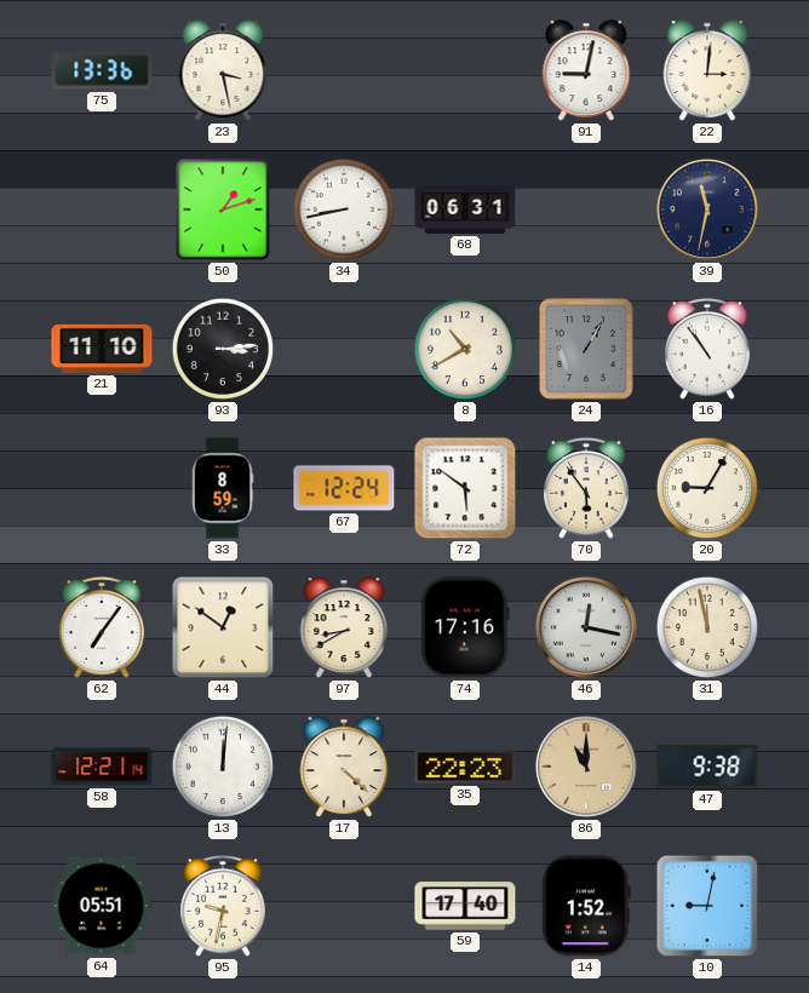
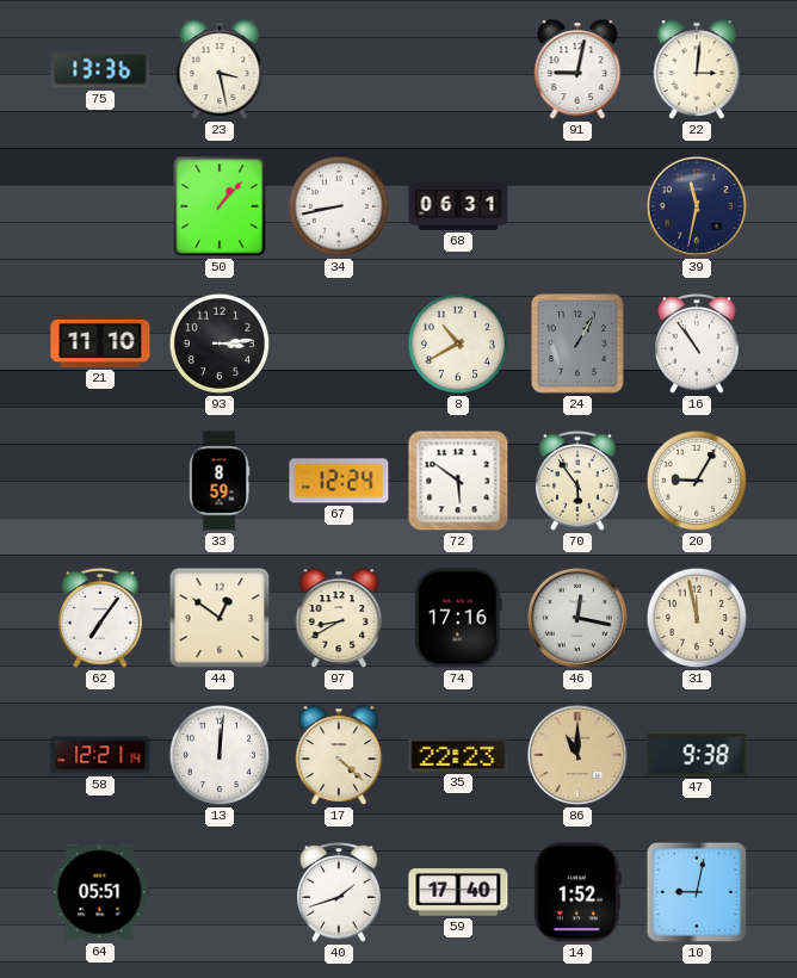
50: 1:12 -> 1:07
95: 9:32 -> none
40: none -> 1:42
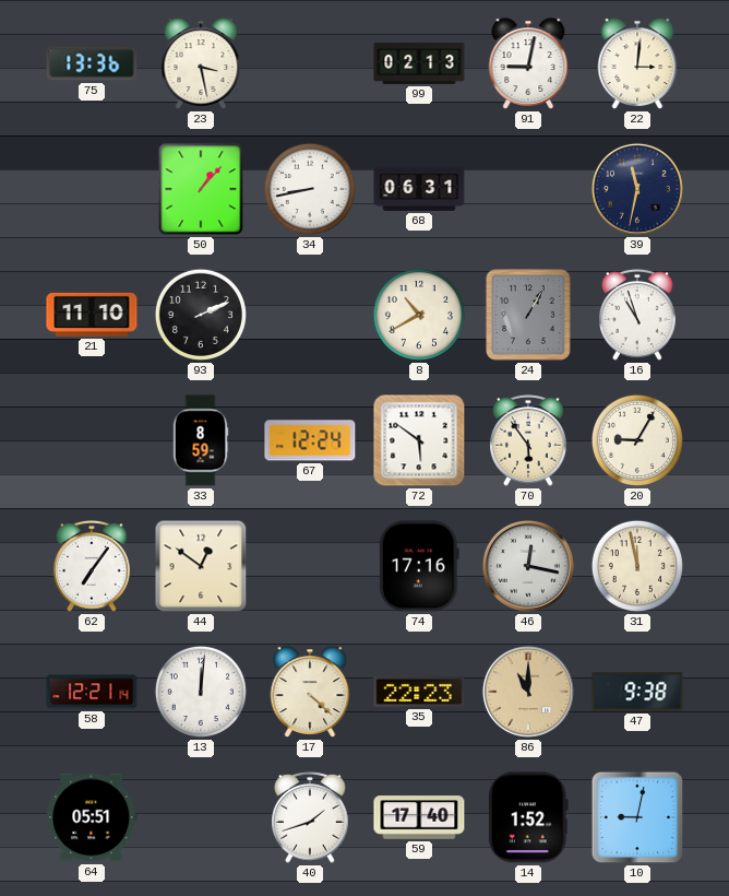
99: none -> 02:13
93: 3:14 -> 2:11
16: 10:54 -> 10:57
97: 8:40 -> none
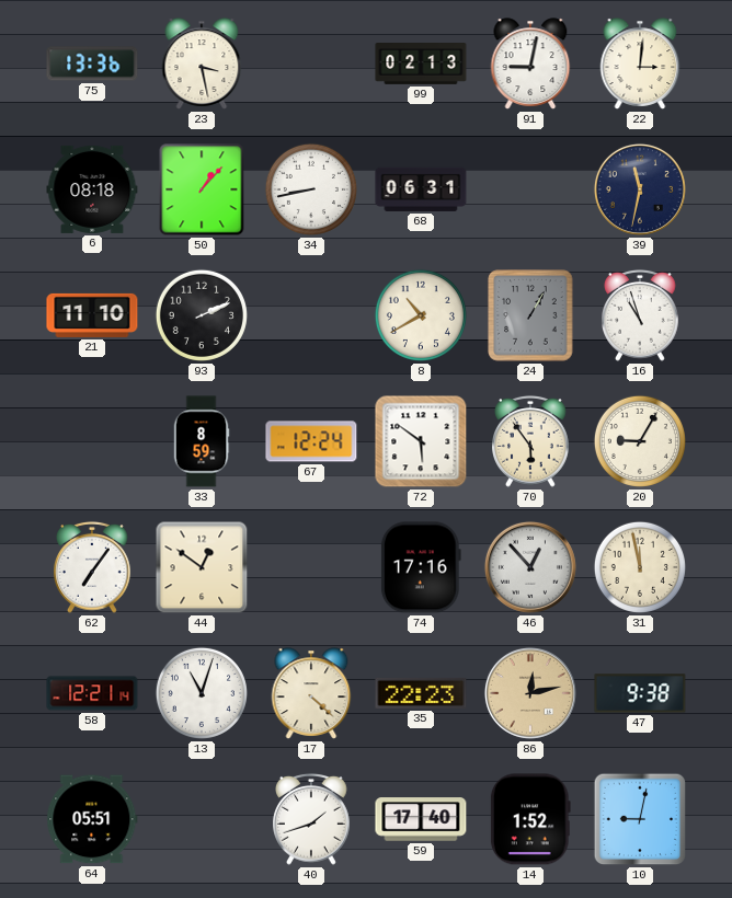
6: none -> 08:18
46: 12:17 -> 12:53
13: 12:01 -> 11:03
86: 11:00 -> 12:13
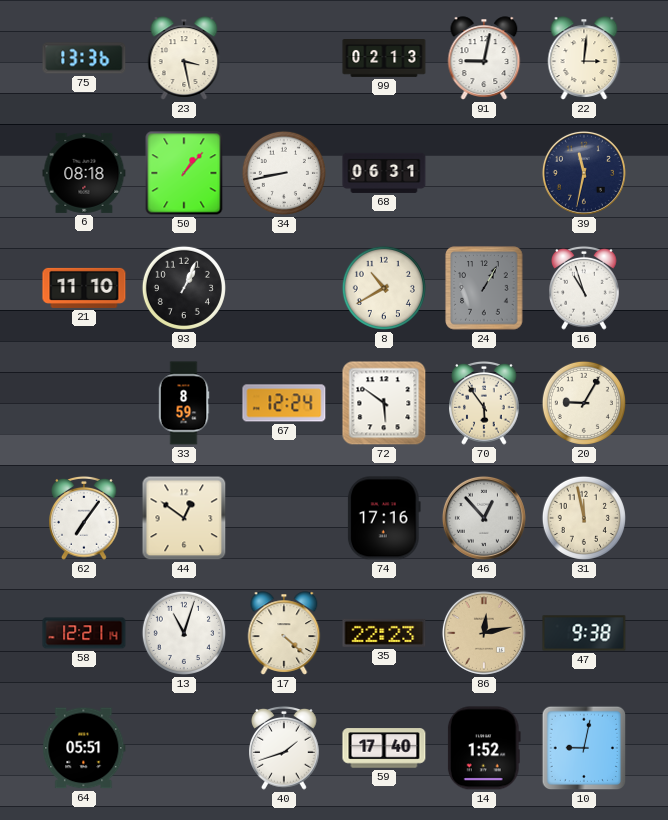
93: 2:11 -> 1:04
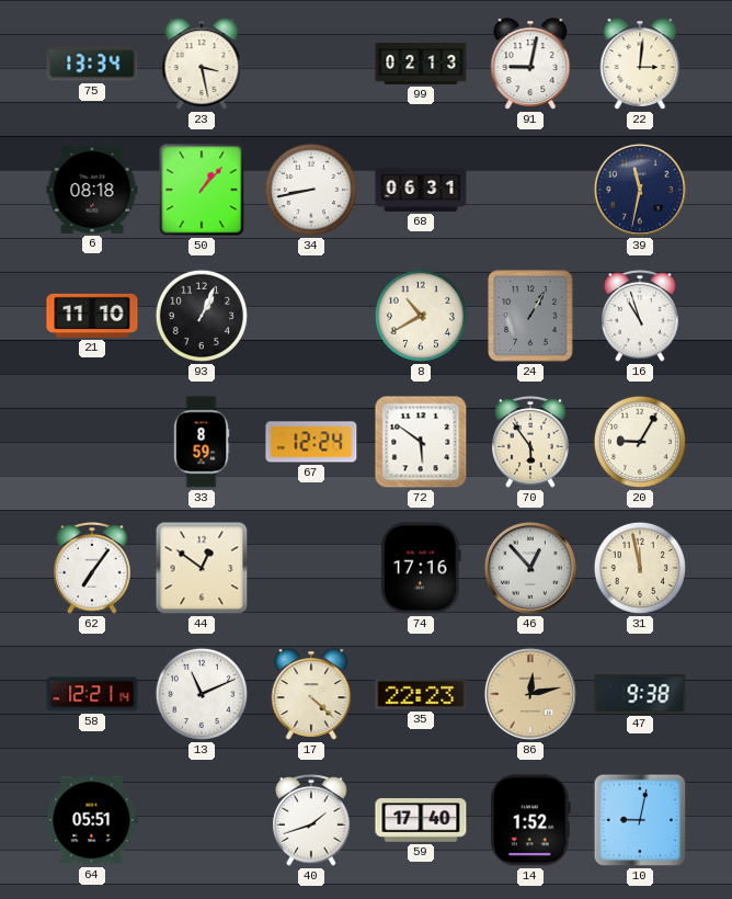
75: 13:36 -> 13:34
13: 11:03 -> 11:11
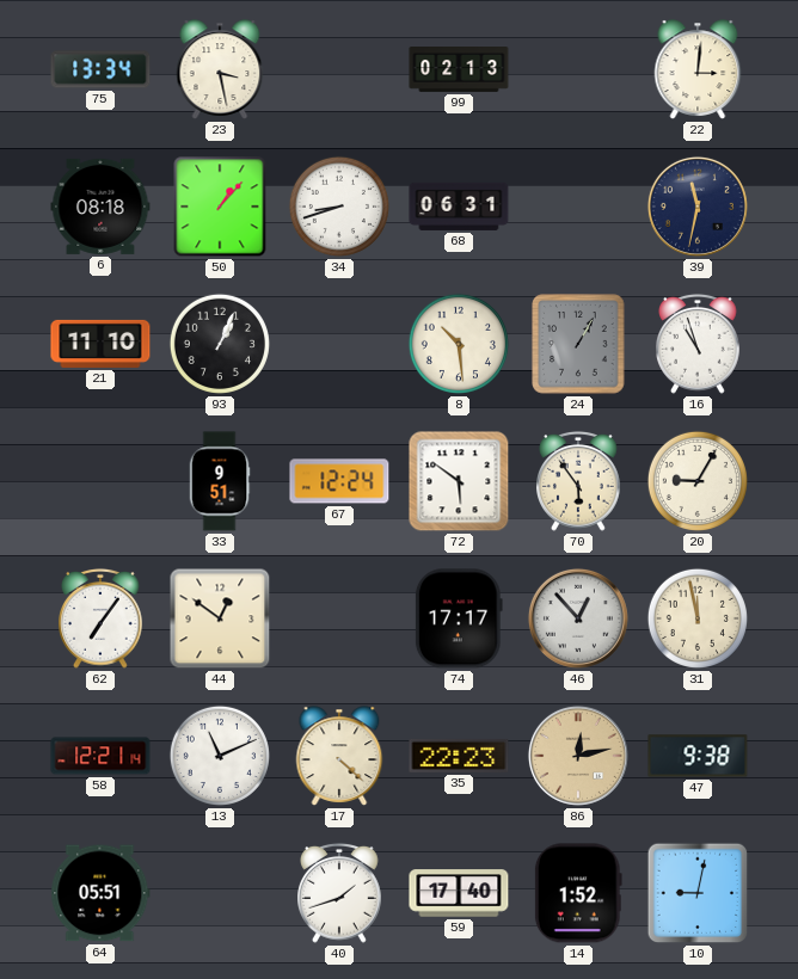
91: 9:02 -> none
34: 8:43 -> 8:42
8: 10:40 -> 10:29
33: 8:59 -> 9:51
74: 17:16 -> 17:17
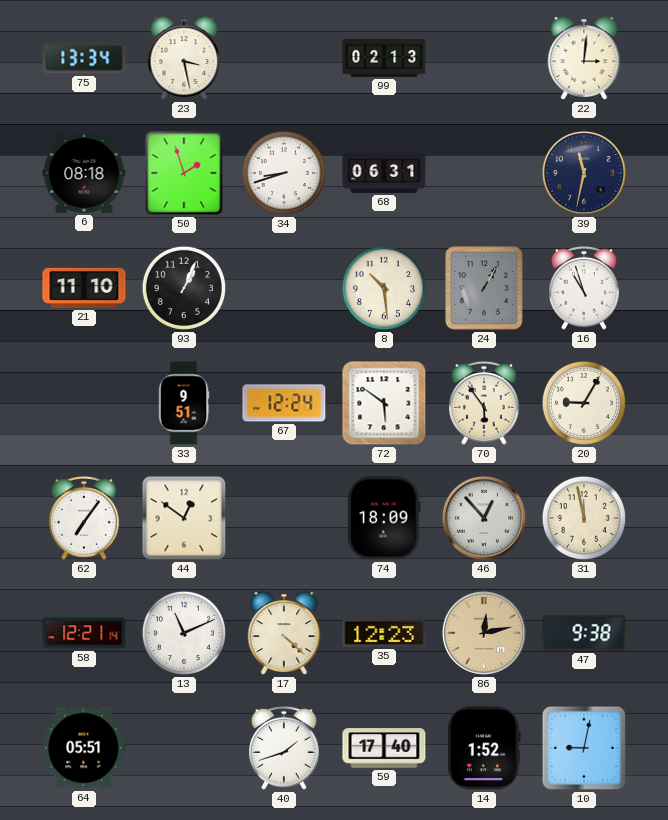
50: 1:07 -> 1:57
74: 17:17 -> 18:09
35: 22:23 -> 12:23
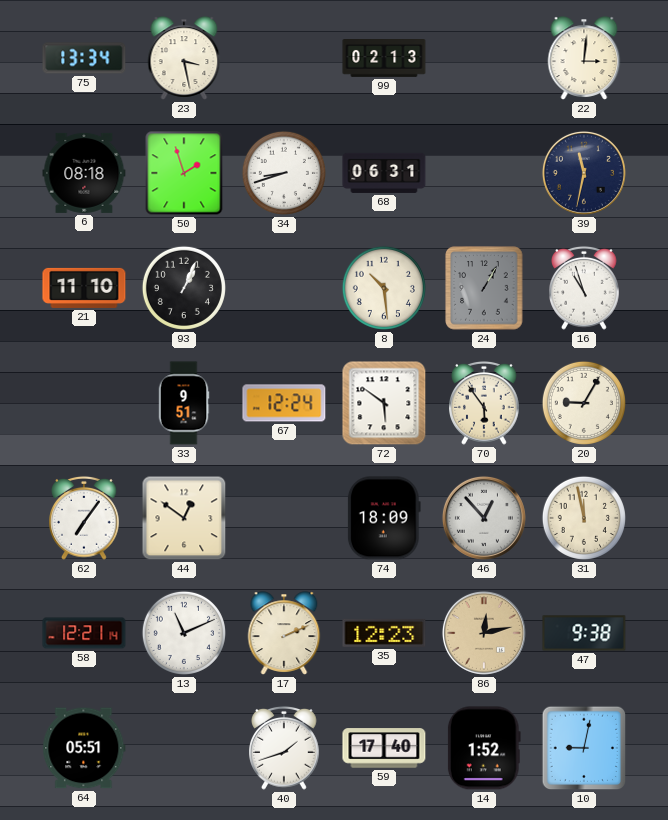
17: 4:22 -> 2:11
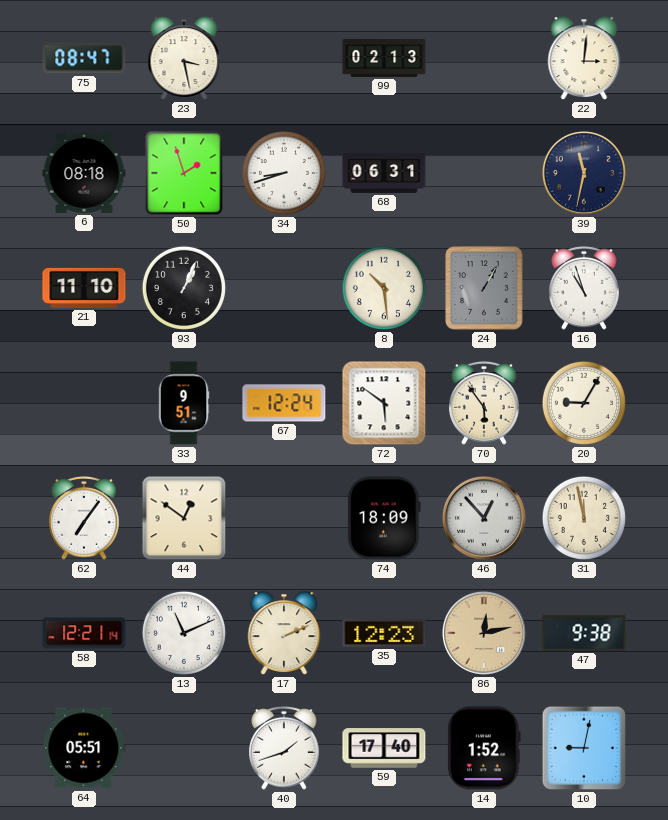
75: 13:34 -> 08:47
